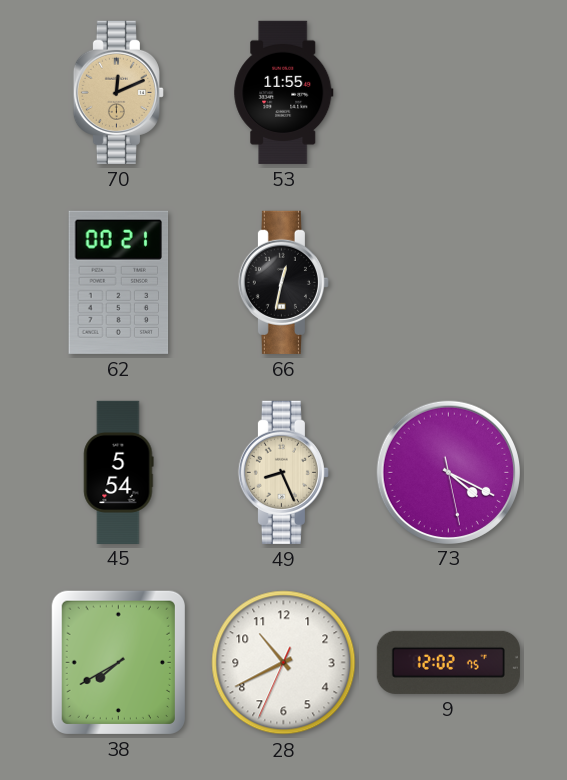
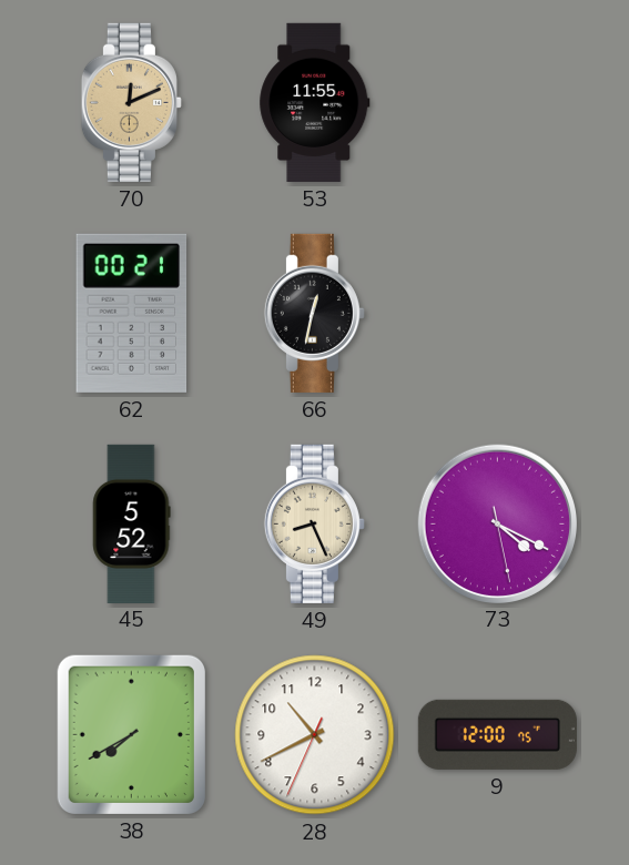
45: 5:54 -> 5:52
9: 12:02 -> 12:00
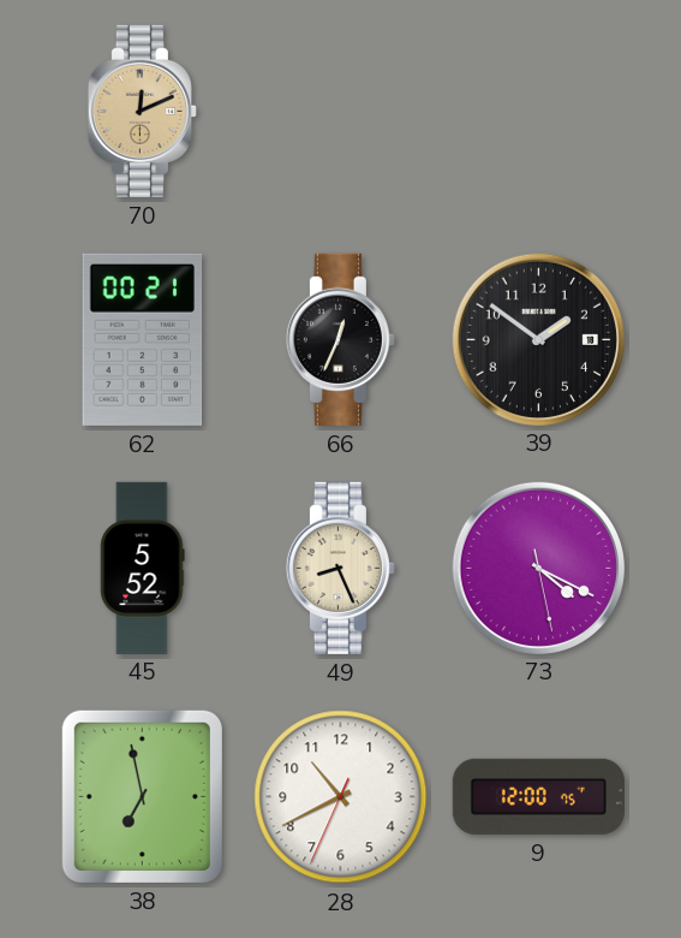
53: 11:55 -> none
66: 12:32 -> 12:34
39: none -> 1:51
38: 7:40 -> 6:58
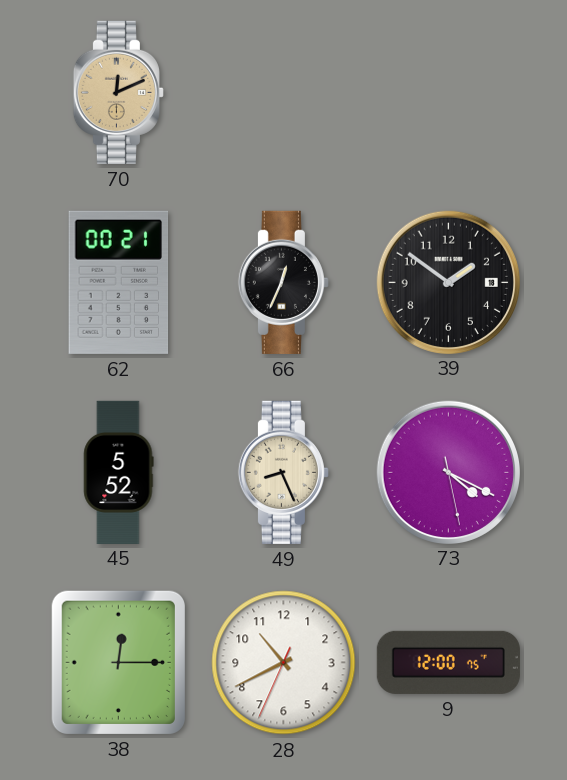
38: 6:58 -> 12:15
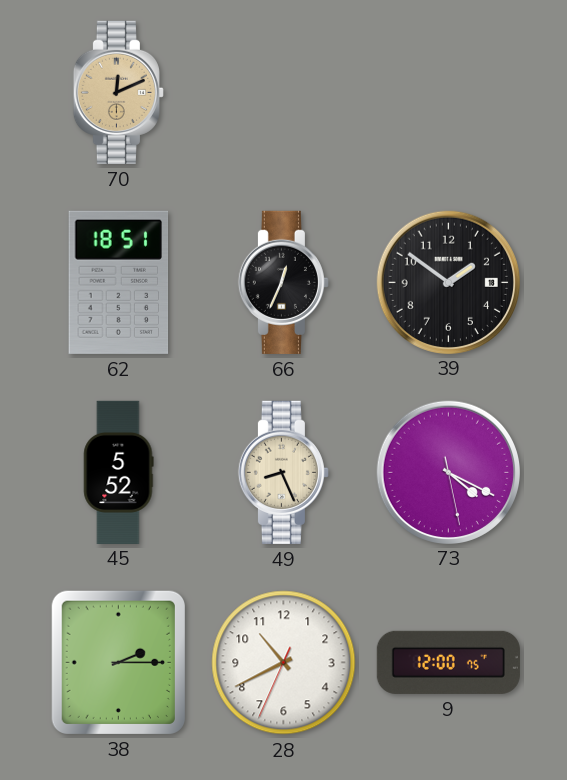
62: 00:21 -> 18:51
38: 12:15 -> 2:15
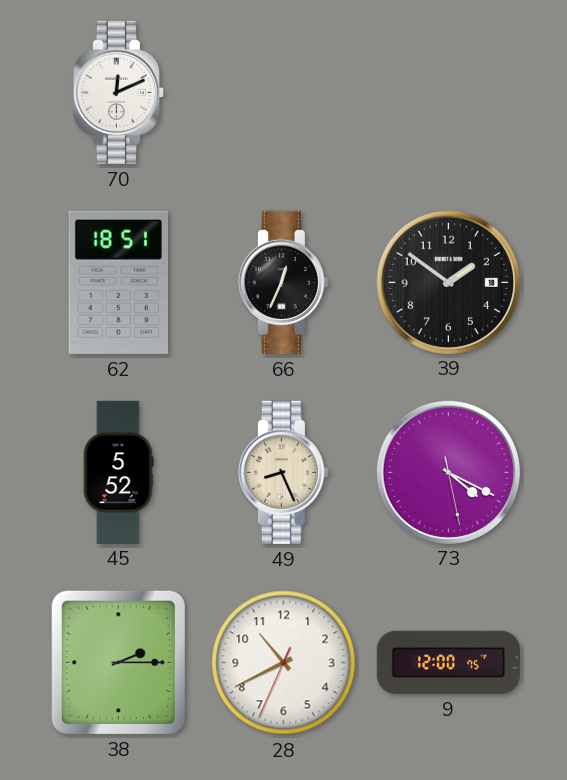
70 dial: champagne -> white
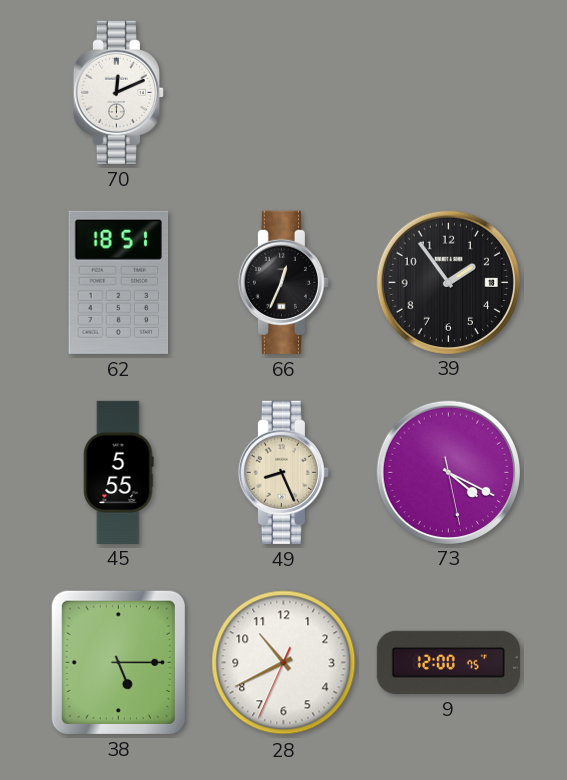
39: 1:51 -> 1:54
45: 5:52 -> 5:55
38: 2:15 -> 5:15
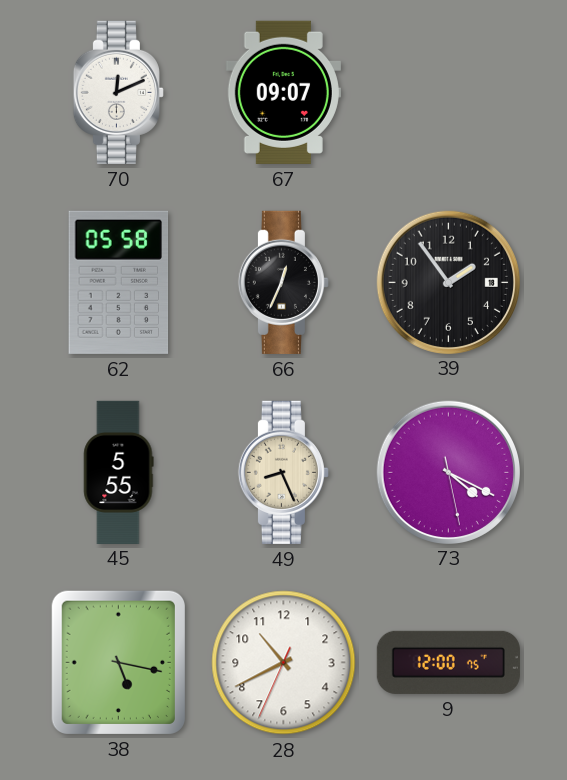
67: none -> 09:07
62: 18:51 -> 05:58
38: 5:15 -> 5:17
